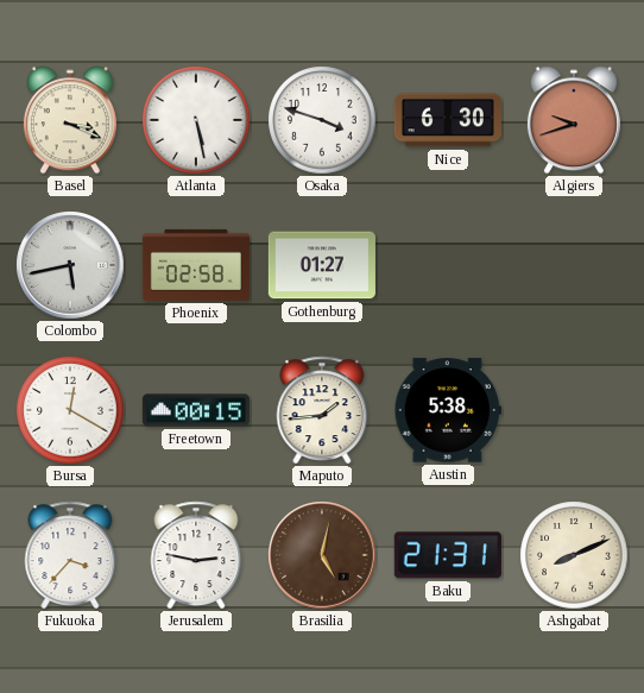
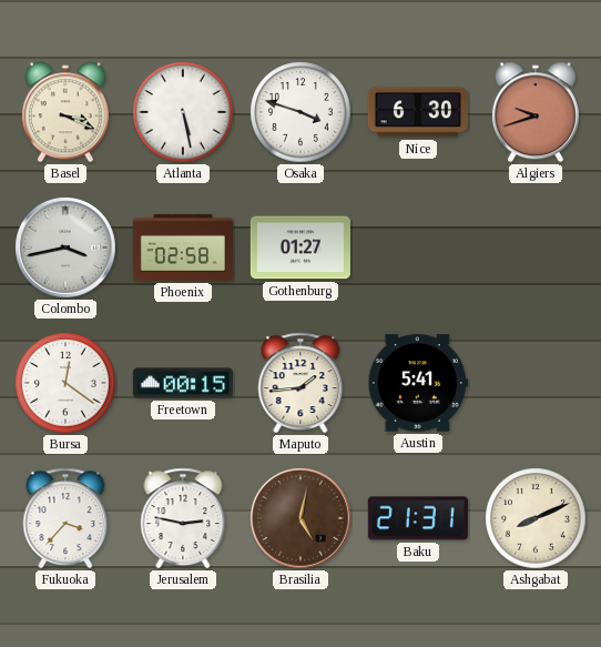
Colombo: 5:43 -> 3:43
Bursa: 12:20 -> 12:21
Austin: 5:38 -> 5:41
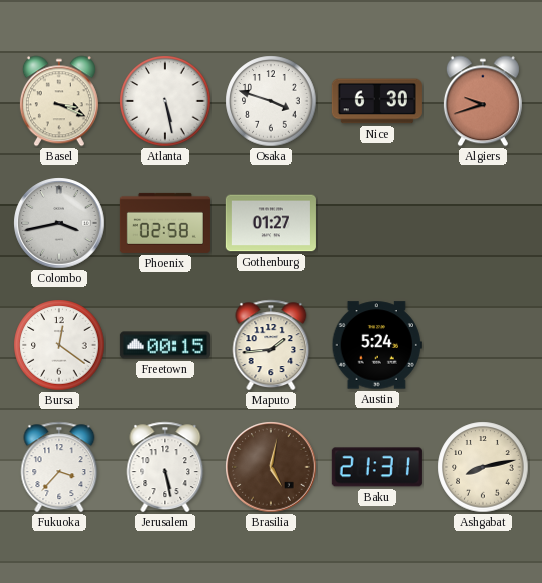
Austin: 5:41 -> 5:24
Jerusalem: 2:47 -> 5:28
Ashgabat: 8:11 -> 8:13
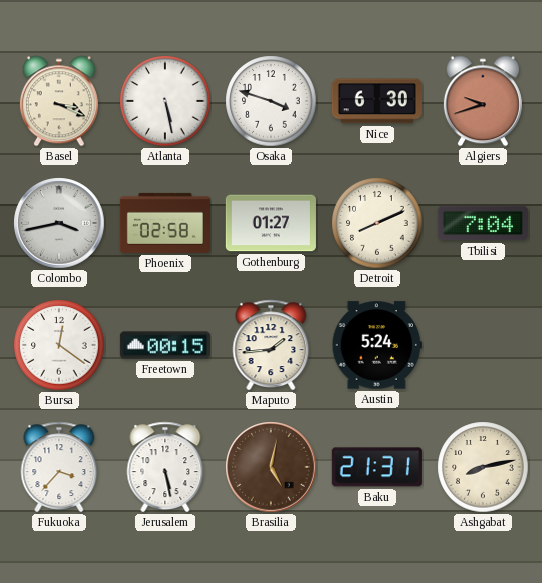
Detroit: none -> 8:11
Tbilisi: none -> 7:04
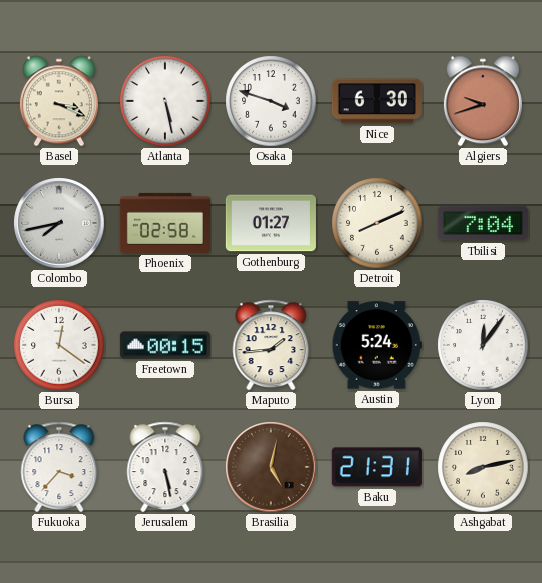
Colombo: 3:43 -> 7:43
Lyon: none -> 12:06
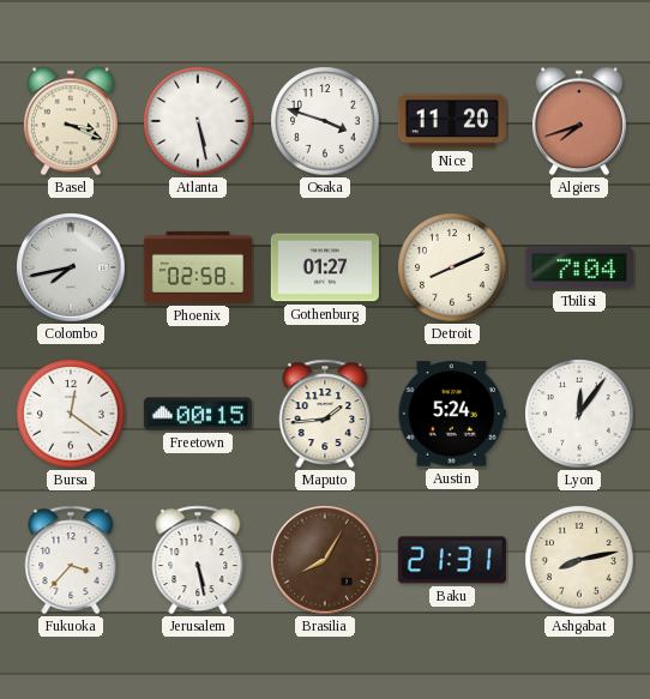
Nice: 6:30 -> 11:20
Algiers: 9:42 -> 7:42
Brasilia: 5:02 -> 8:05
